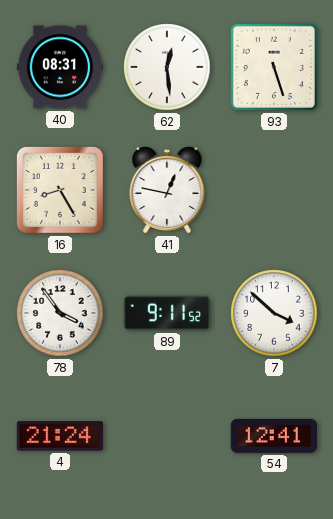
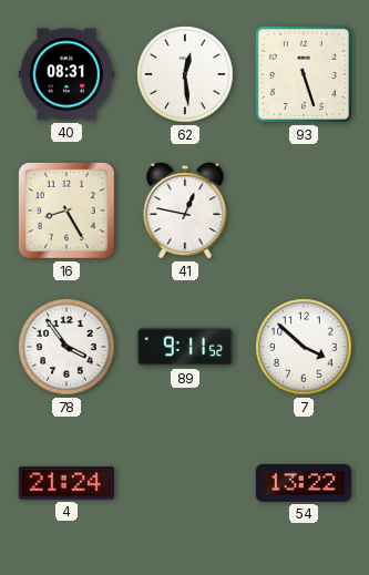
54: 12:41 -> 13:22
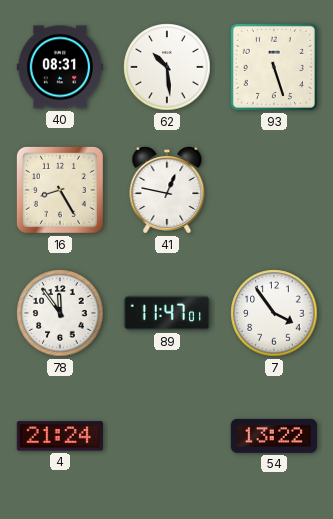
62: 12:29 -> 10:29
78: 3:54 -> 11:54
89: 9:11 -> 11:47
7: 3:52 -> 3:54
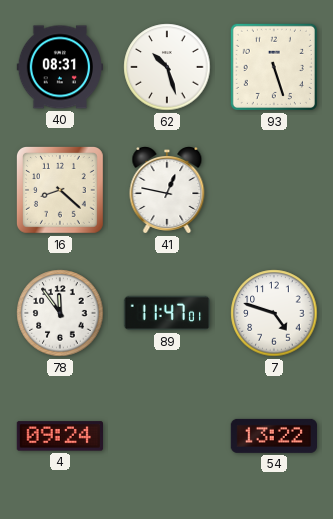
62: 10:29 -> 10:27
16: 8:25 -> 8:22
7: 3:54 -> 4:48
4: 21:24 -> 09:24
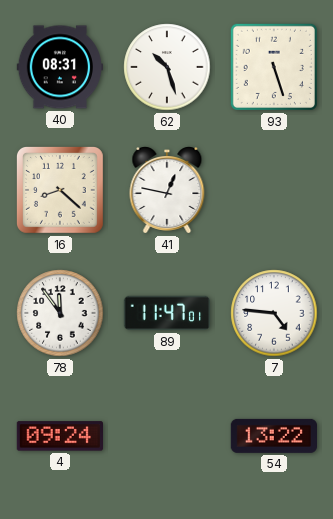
7: 4:48 -> 4:46
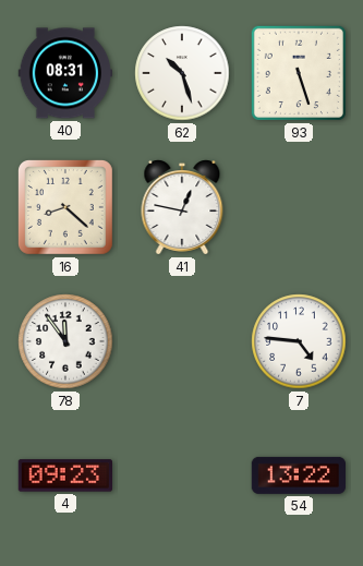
89: 11:47 -> none
4: 09:24 -> 09:23
